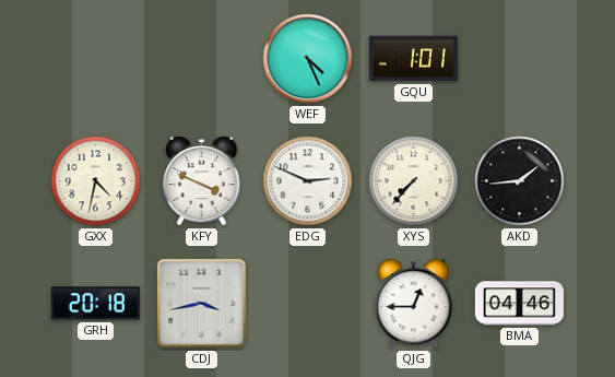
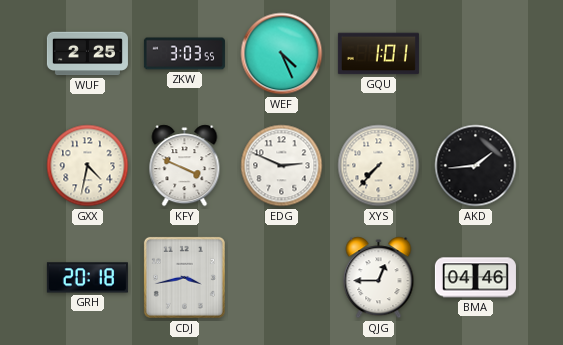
WUF: none -> 2:25
ZKW: none -> 3:03
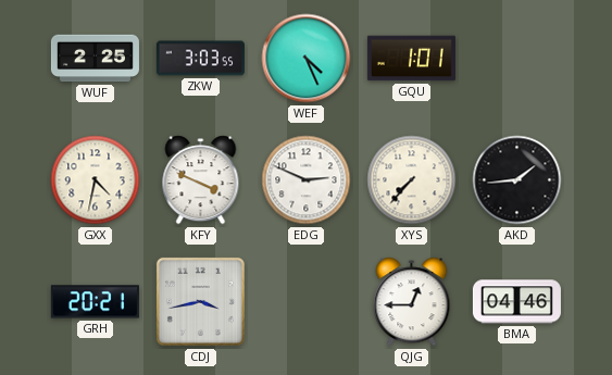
GRH: 20:18 -> 20:21
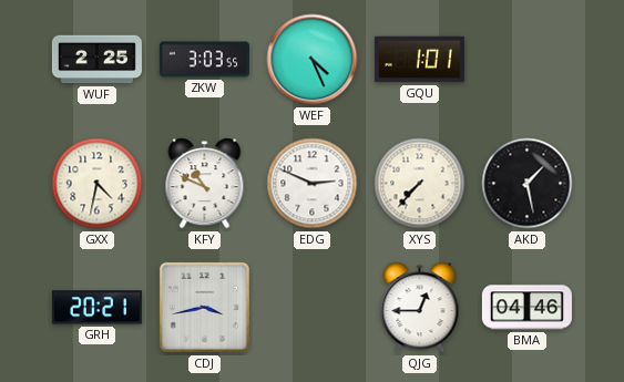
KFY: 3:49 -> 10:49
AKD: 1:44 -> 1:28
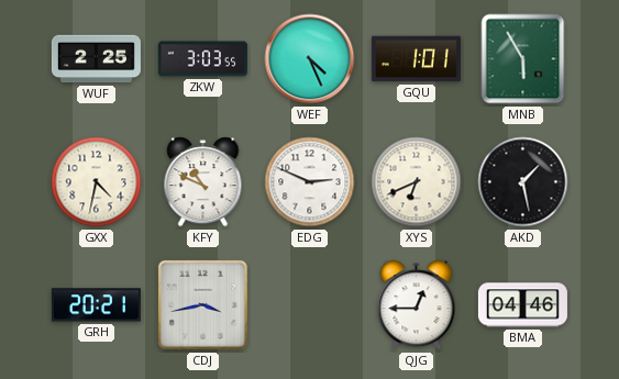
MNB: none -> 5:55
XYS: 7:37 -> 6:41
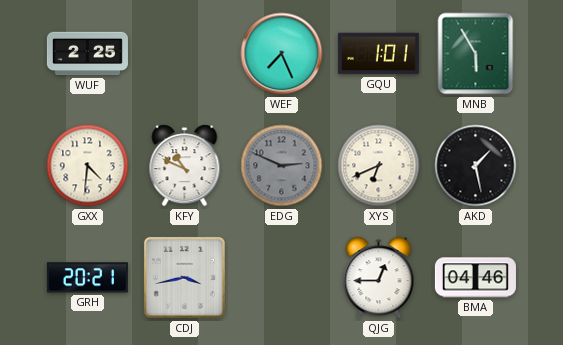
ZKW: 3:03 -> none
WEF: 4:26 -> 7:26
GXX: 4:32 -> 4:31
EDG dial: white -> grey
